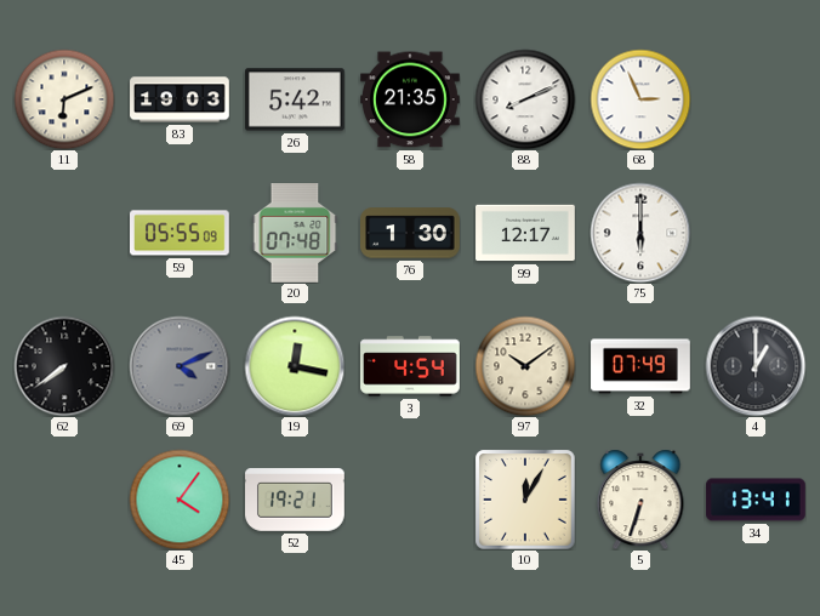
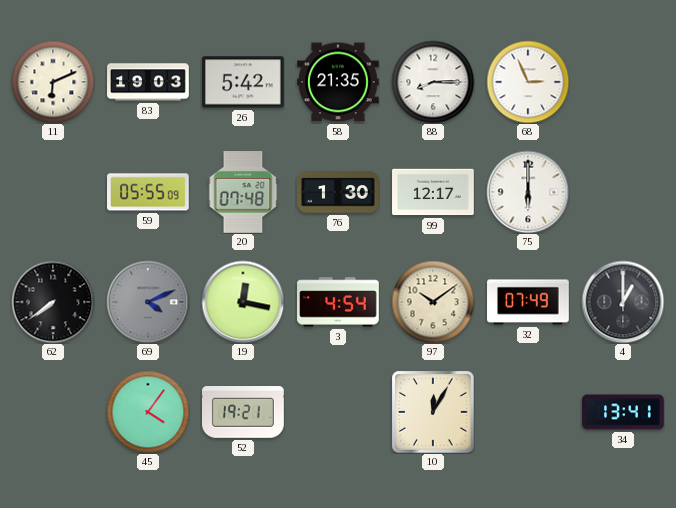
88: 8:11 -> 8:15
5: 6:33 -> none
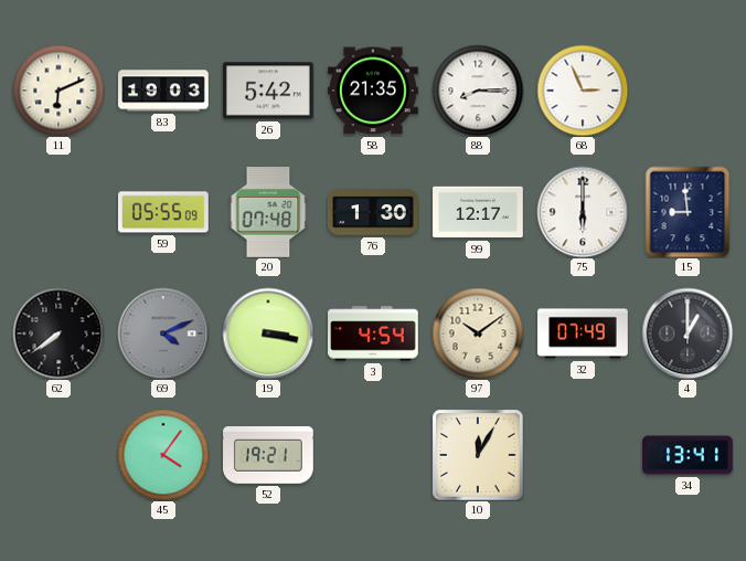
15: none -> 8:59
19: 12:17 -> 3:17
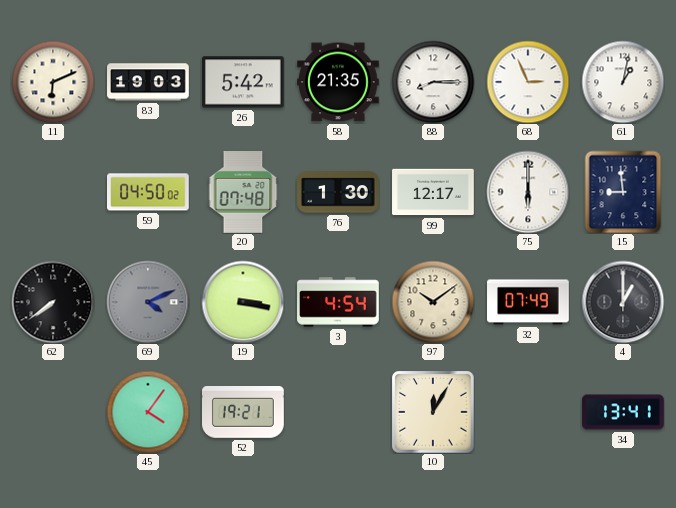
61: none -> 1:02
59: 05:55 -> 04:50
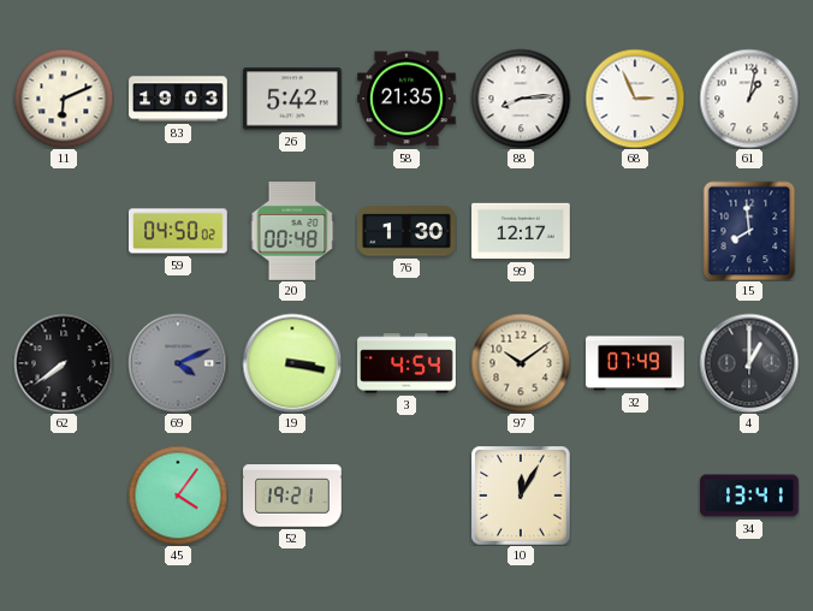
88: 8:15 -> 8:14
20: 07:48 -> 00:48
75: 6:00 -> none
15: 8:59 -> 7:59
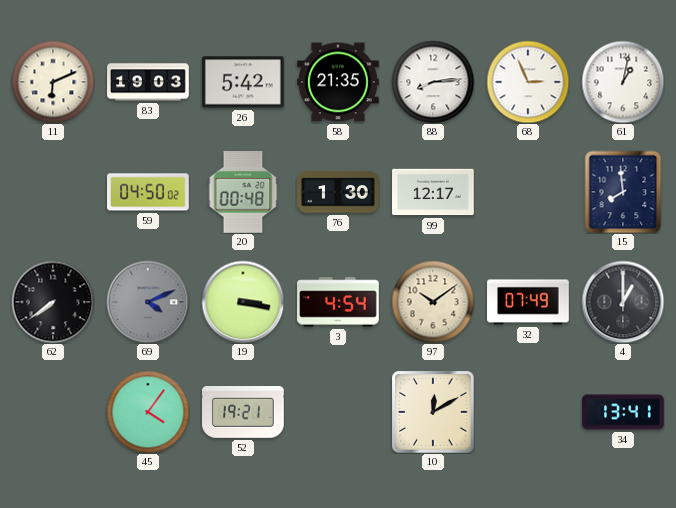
10: 12:05 -> 12:10
